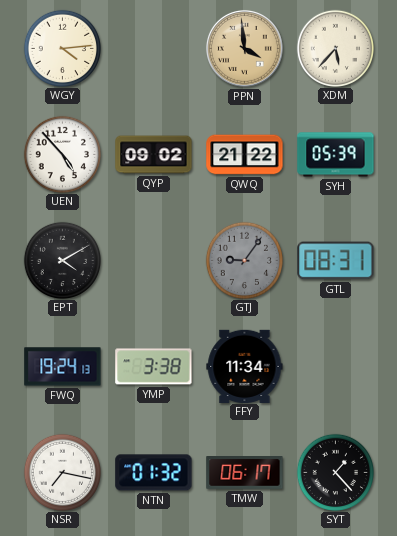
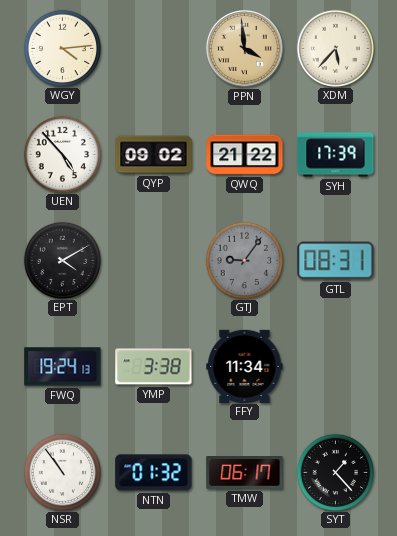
SYH: 05:39 -> 17:39
NSR: 7:17 -> 10:54
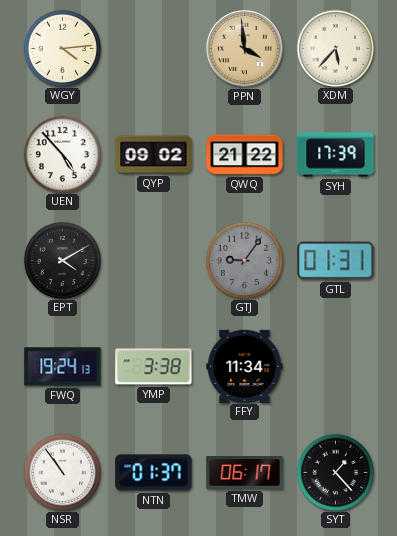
GTL: 08:31 -> 01:31
NTN: 01:32 -> 01:37
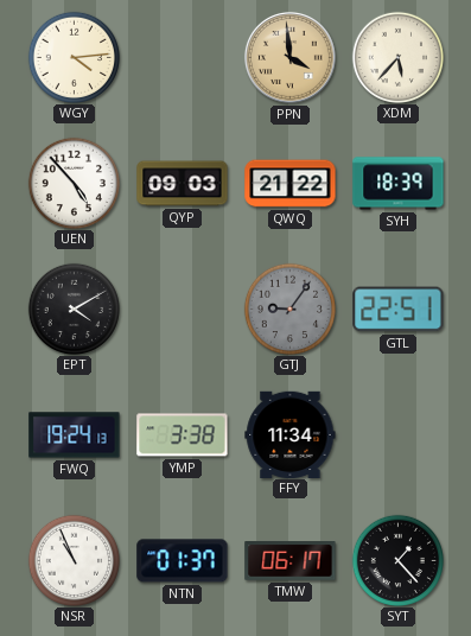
QYP: 09:02 -> 09:03
SYH: 17:39 -> 18:39
GTL: 01:31 -> 22:51
NSR: 10:54 -> 10:56
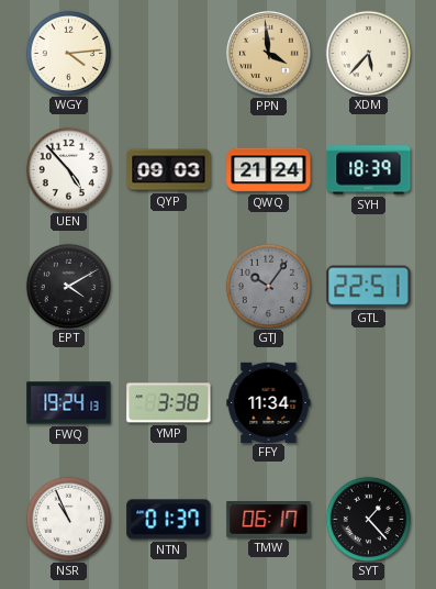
QWQ: 21:22 -> 21:24
GTJ: 9:06 -> 10:06
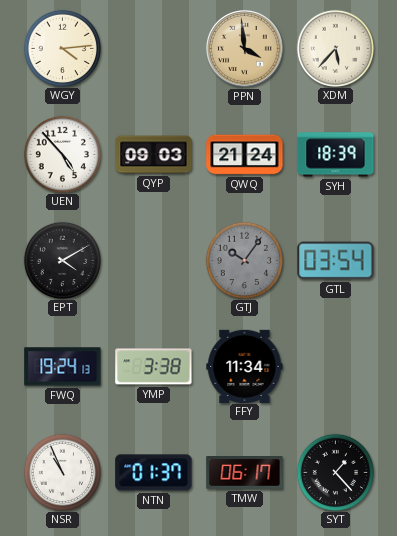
GTL: 22:51 -> 03:54
